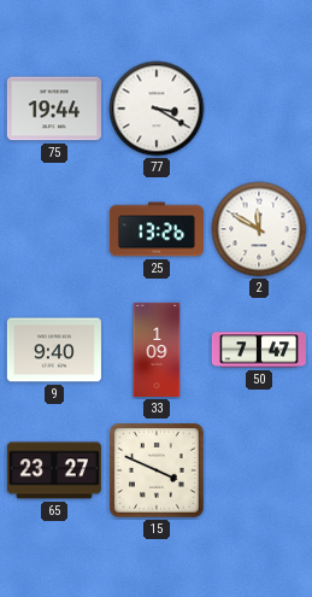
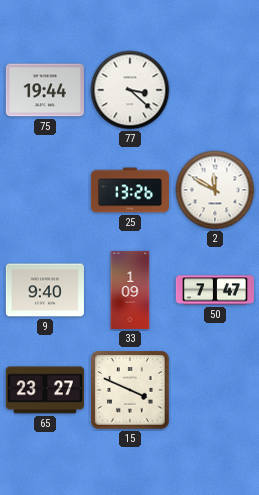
77: 3:20 -> 3:22
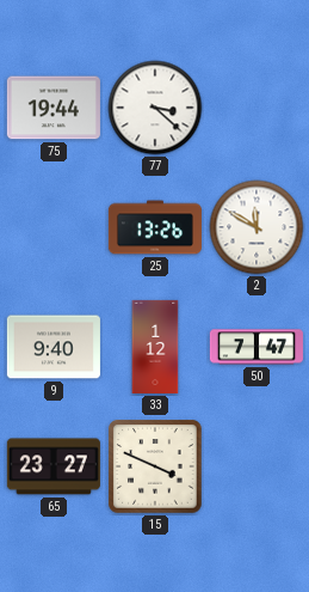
33: 1:09 -> 1:12
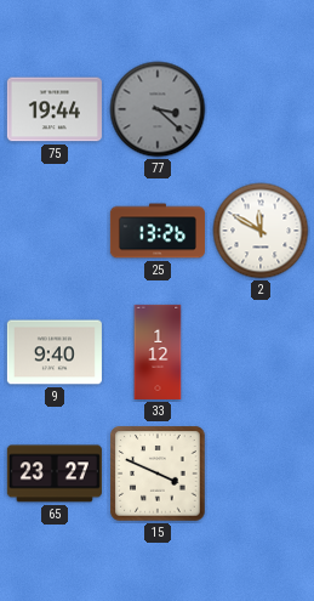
77 dial: white -> grey
50: 7:47 -> none
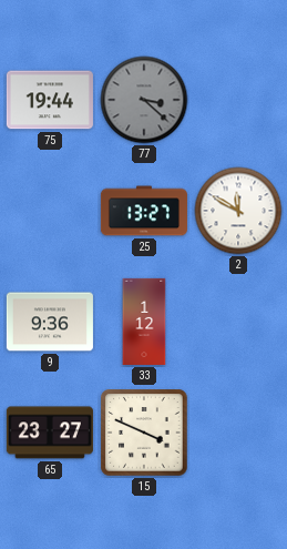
25: 13:26 -> 13:27
9: 9:40 -> 9:36
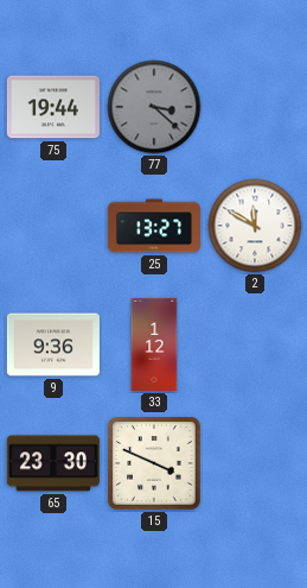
65: 23:27 -> 23:30
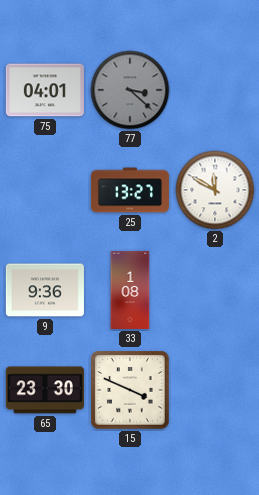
75: 19:44 -> 04:01
33: 1:12 -> 1:08
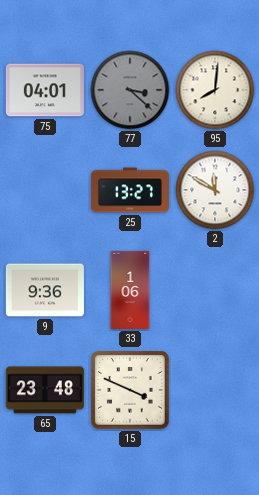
95: none -> 8:01
33: 1:08 -> 1:06
65: 23:30 -> 23:48
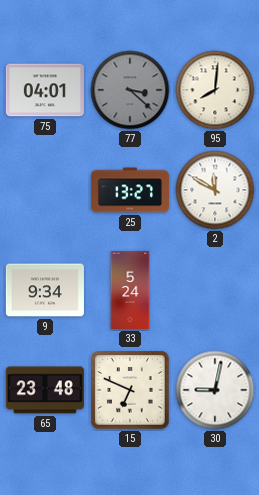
9: 9:36 -> 9:34
33: 1:06 -> 5:24
15: 3:49 -> 6:49
30: none -> 9:02
